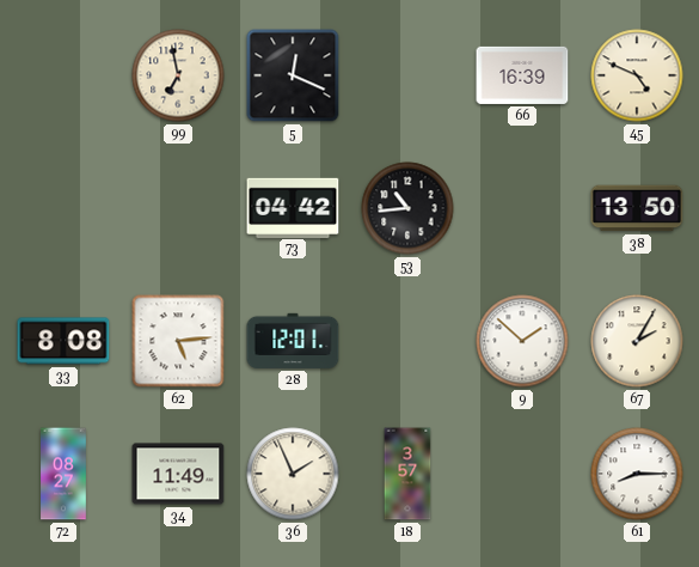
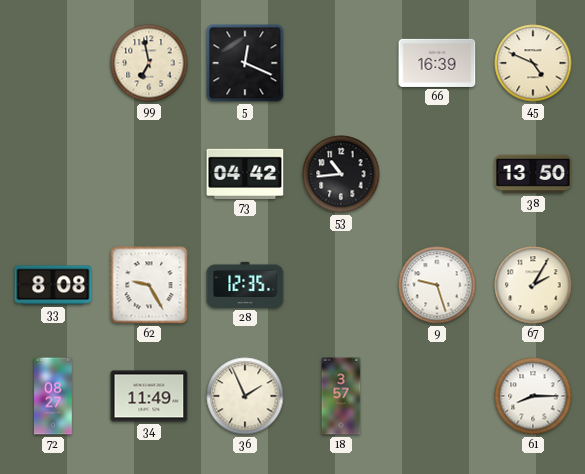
62: 5:14 -> 9:25
28: 12:01 -> 12:35
9: 1:52 -> 9:27
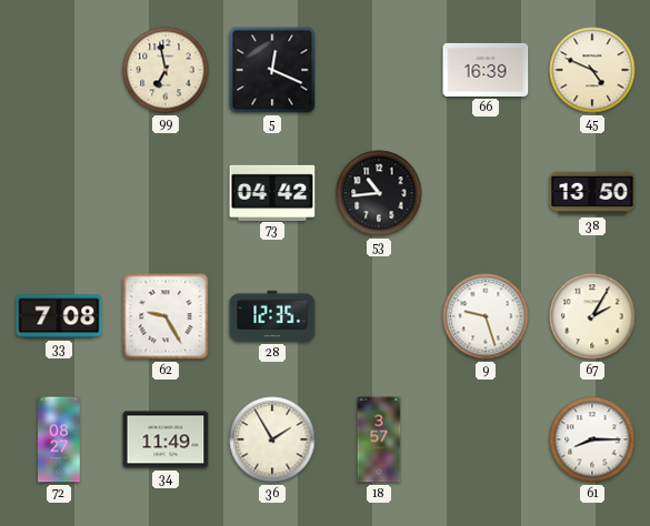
33: 8:08 -> 7:08
36: 1:56 -> 1:55
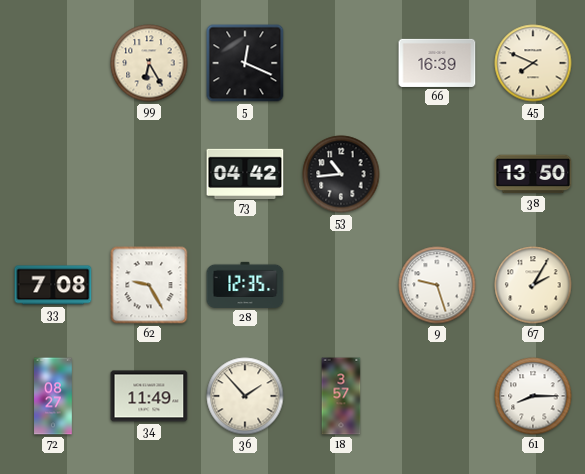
99: 6:58 -> 6:25
45: 4:49 -> 7:49
36: 1:55 -> 1:53
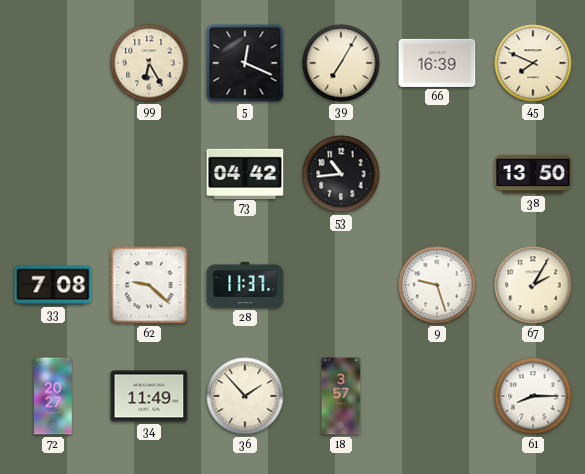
39: none -> 7:05
62: 9:25 -> 9:22
28: 12:35 -> 11:37
72: 08:27 -> 20:27
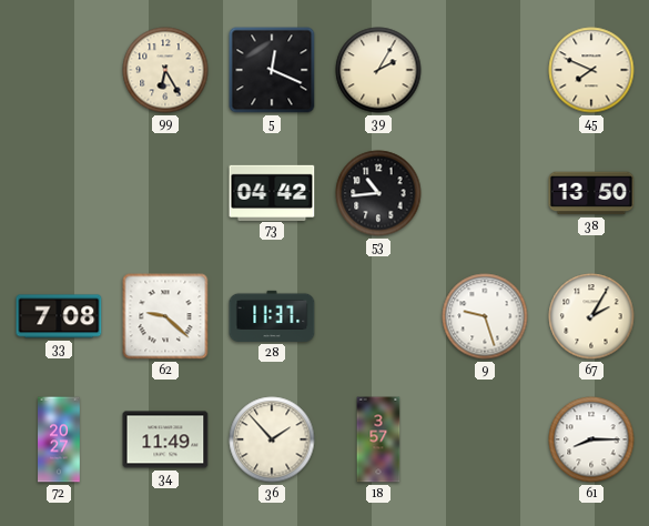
39: 7:05 -> 2:05
66: 16:39 -> none
